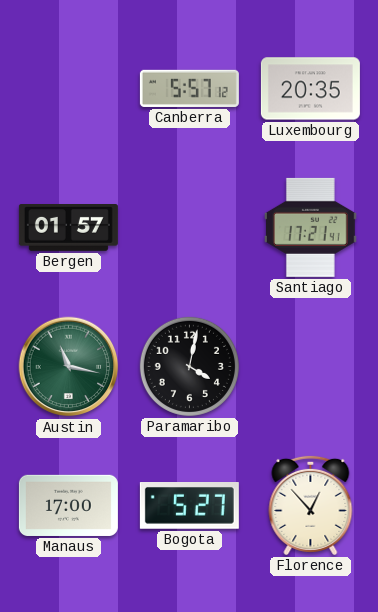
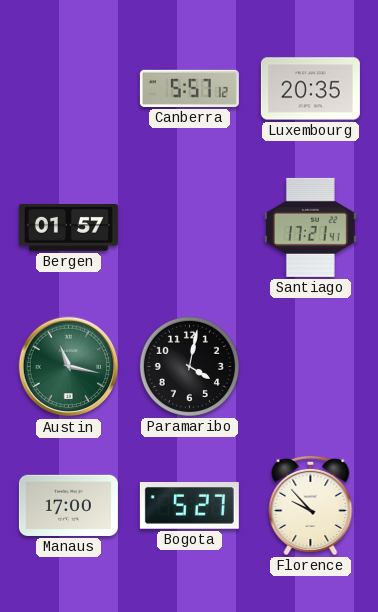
Florence: 12:53 -> 9:53
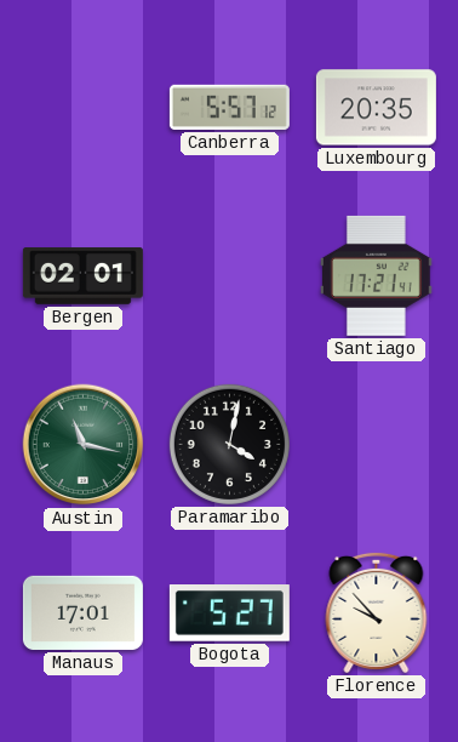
Bergen: 01:57 -> 02:01
Manaus: 17:00 -> 17:01
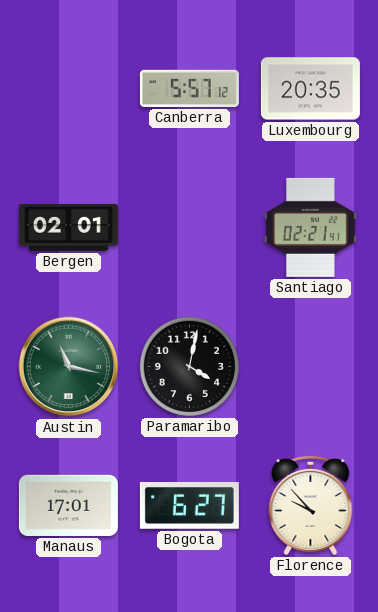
Santiago: 17:21 -> 02:21
Bogota: 5:27 -> 6:27
